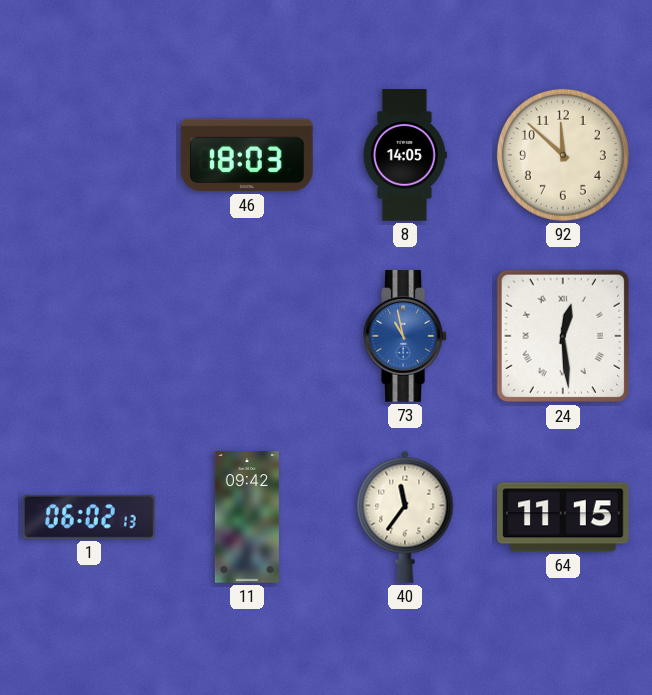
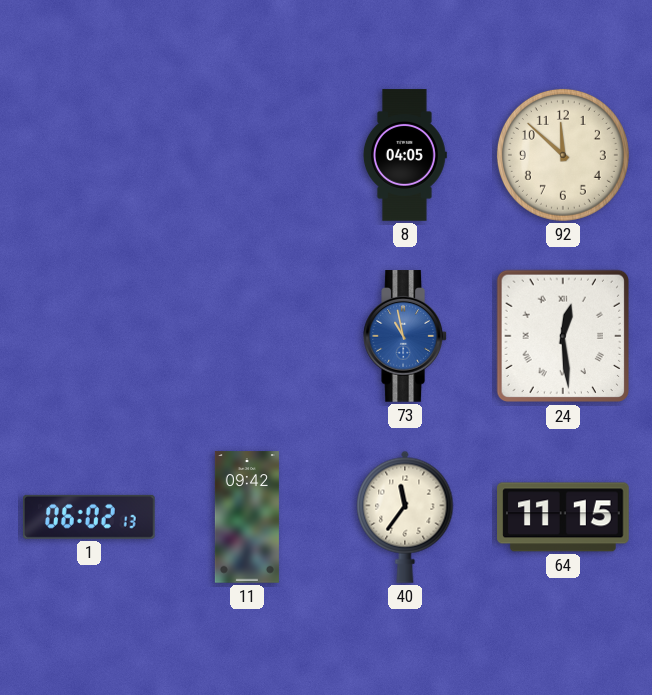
46: 18:03 -> none
8: 14:05 -> 04:05
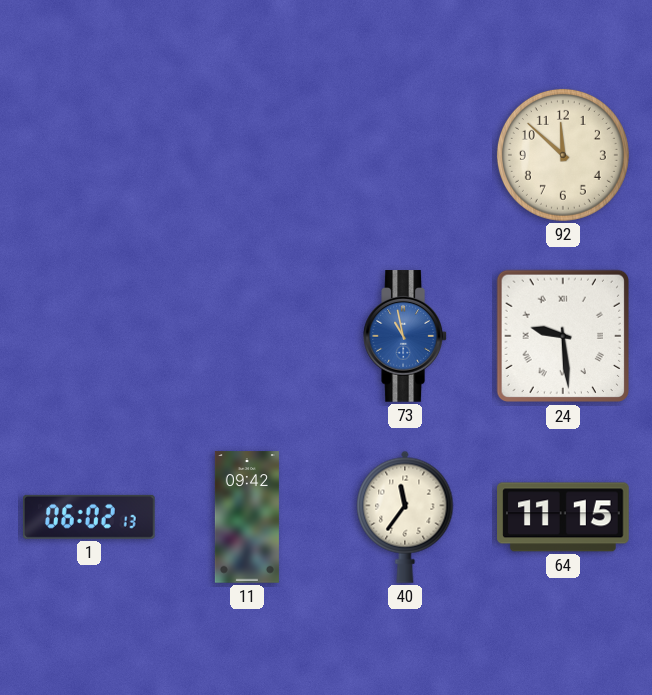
8: 04:05 -> none
24: 12:29 -> 9:29
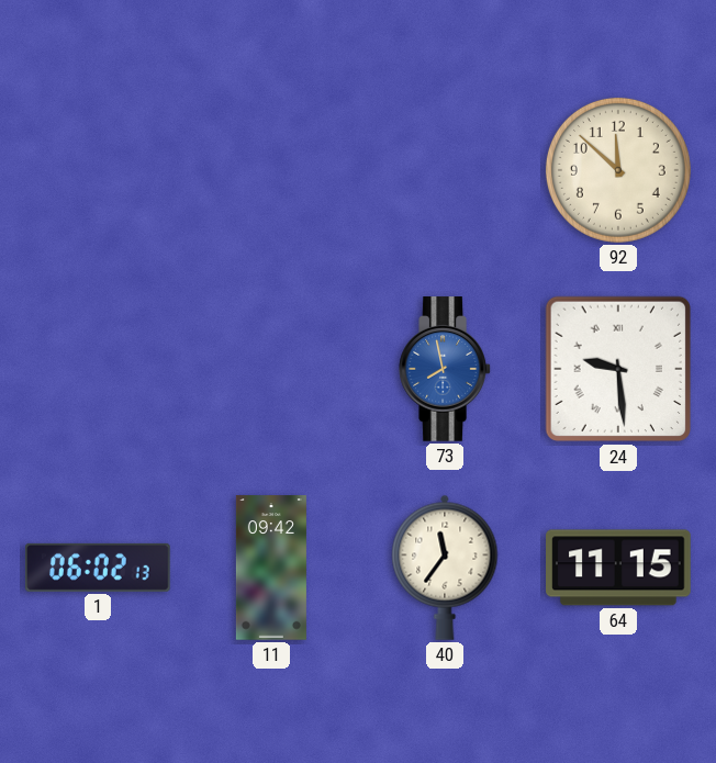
73: 10:58 -> 7:58
